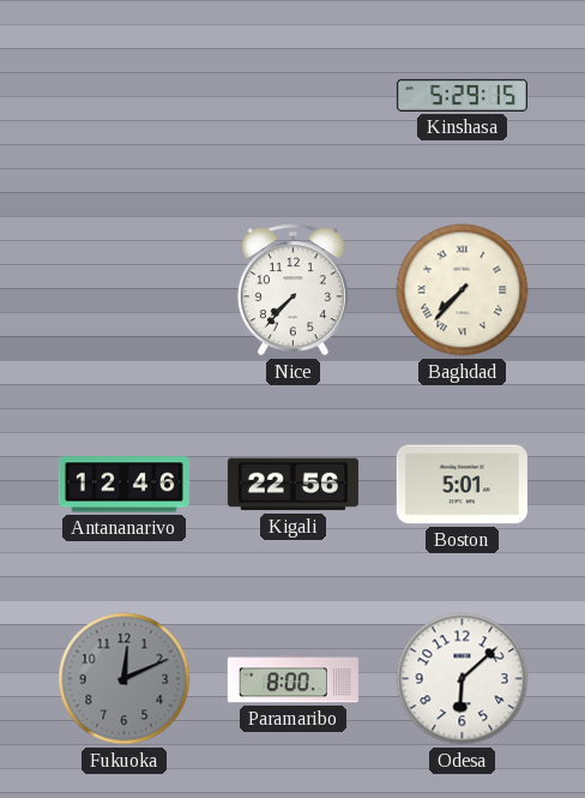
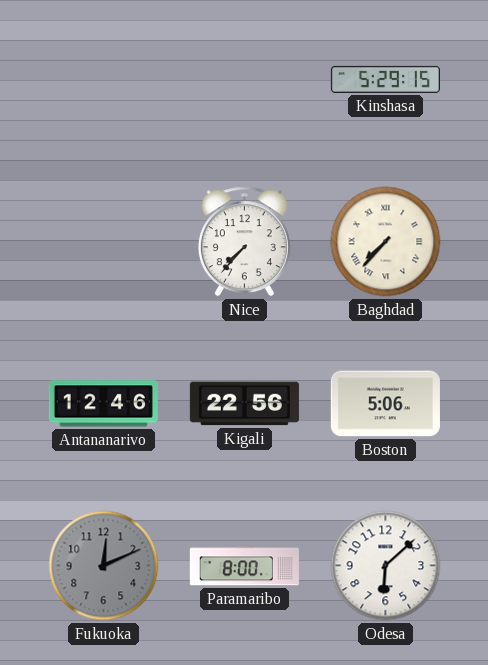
Boston: 5:01 -> 5:06
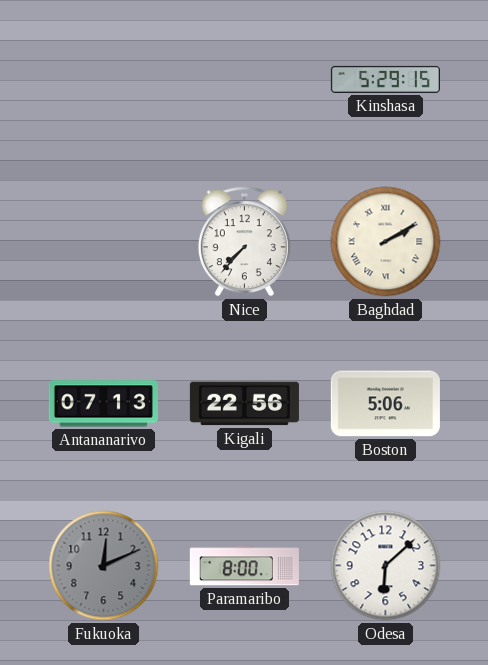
Baghdad: 7:37 -> 2:10
Antananarivo: 12:46 -> 07:13
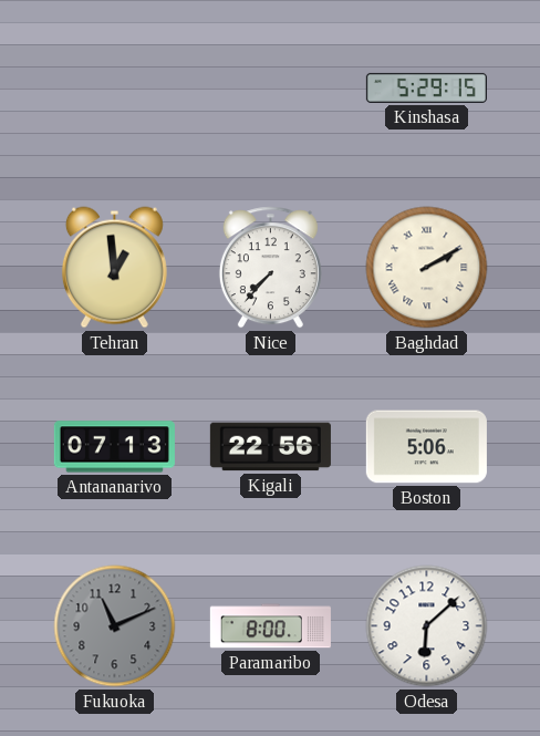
Tehran: none -> 12:59
Fukuoka: 12:11 -> 11:11
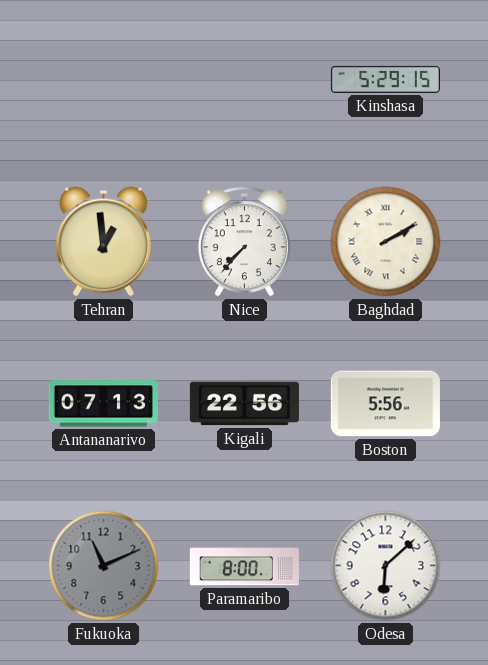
Boston: 5:06 -> 5:56
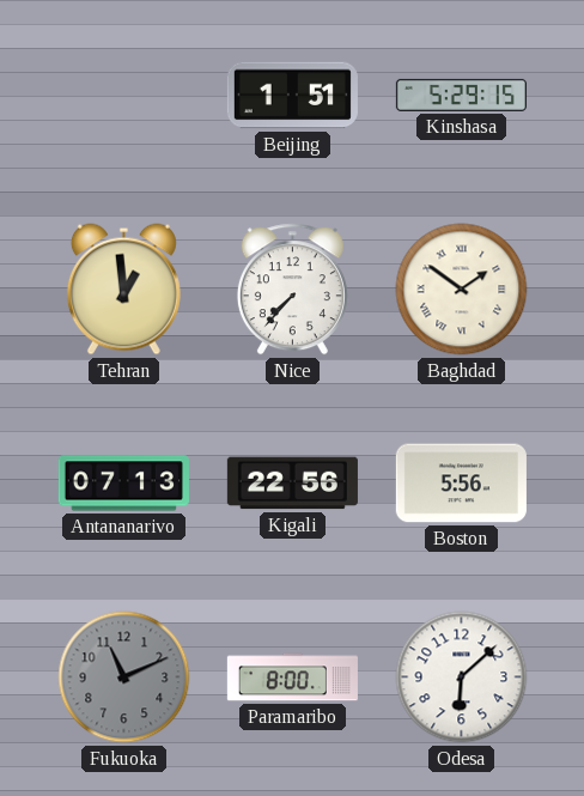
Beijing: none -> 1:51
Baghdad: 2:10 -> 1:51
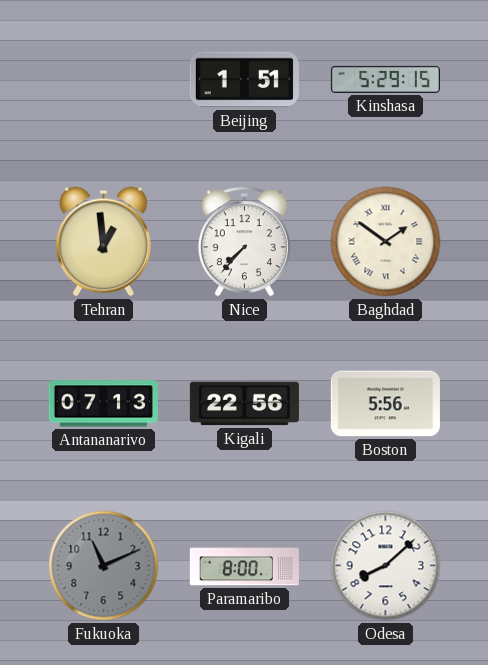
Odesa: 6:08 -> 8:08
